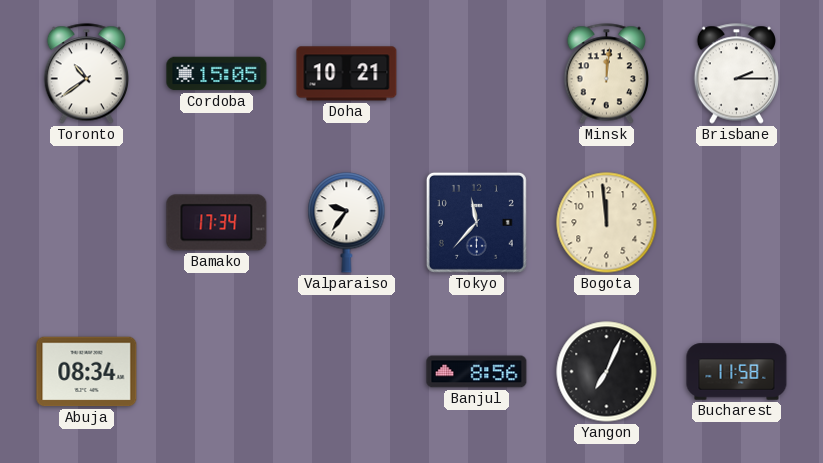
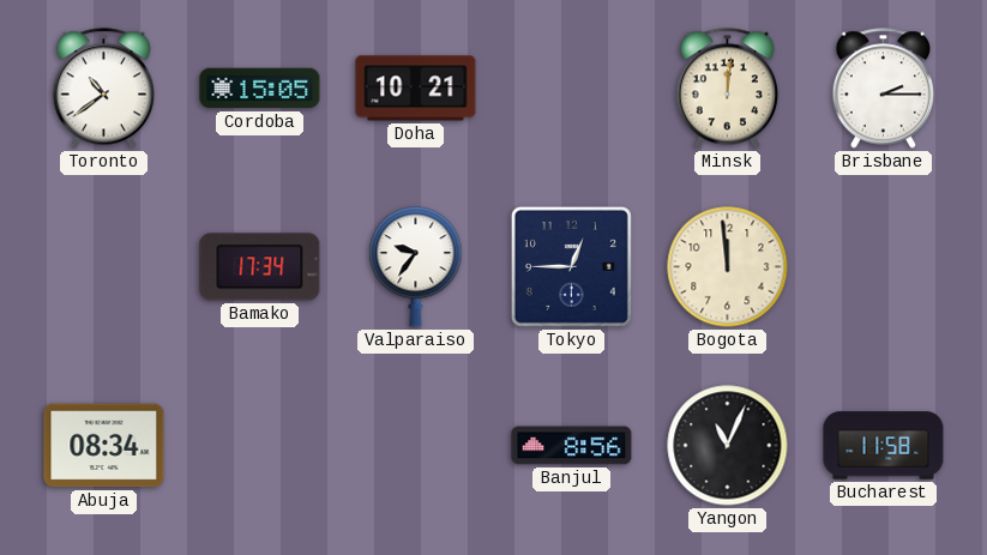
Tokyo: 11:37 -> 12:45
Yangon: 7:04 -> 11:04
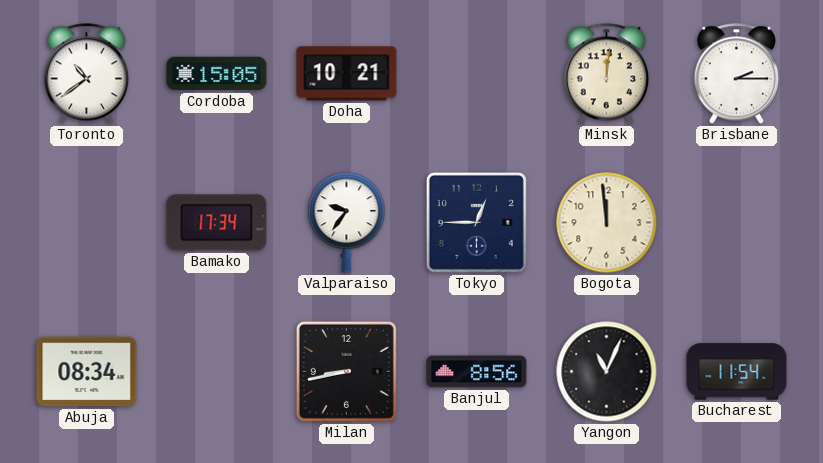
Milan: none -> 8:43
Bucharest: 11:58 -> 11:54
